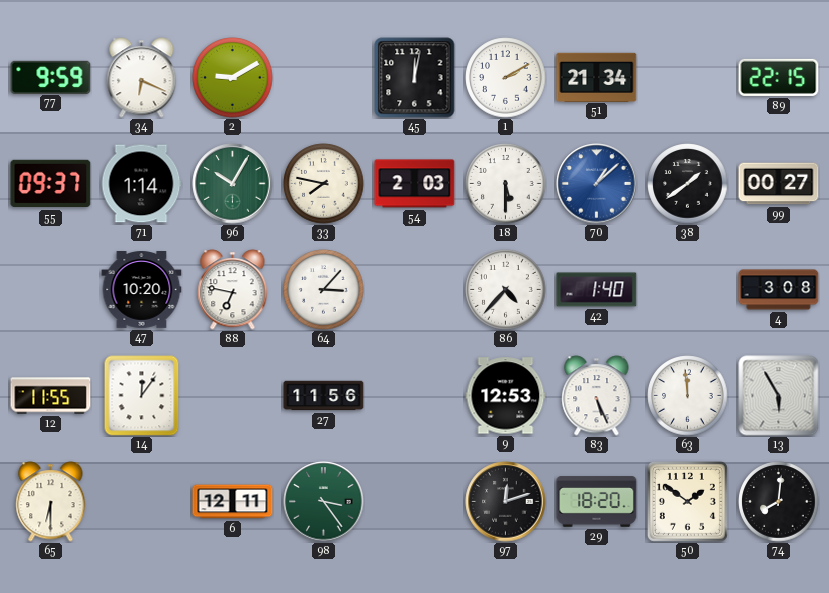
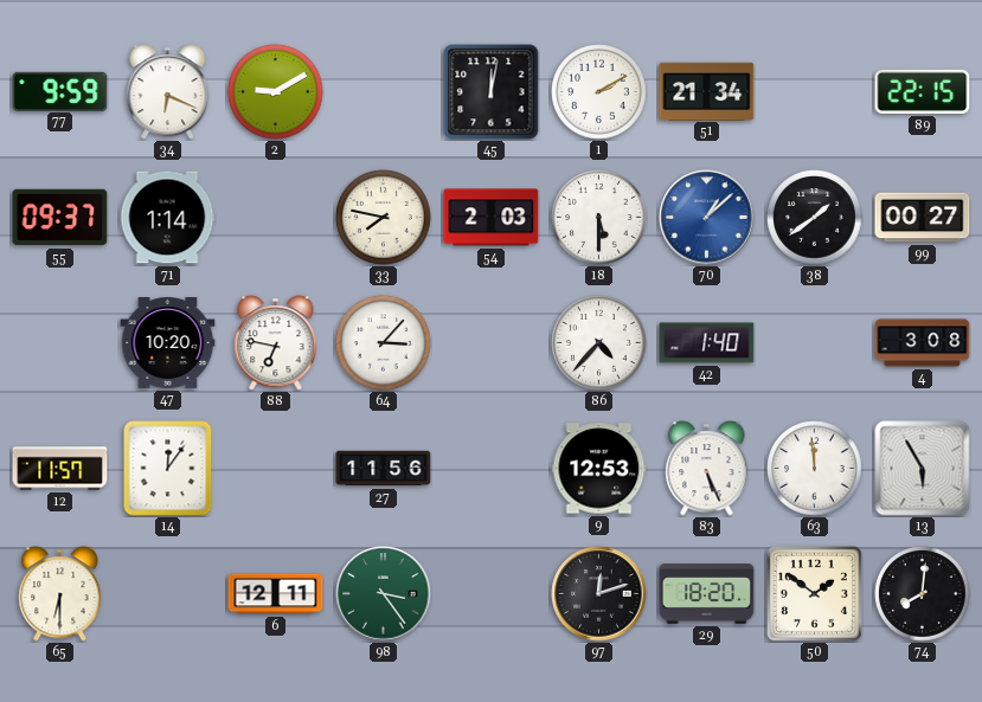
96: 10:05 -> none
12: 11:55 -> 11:57
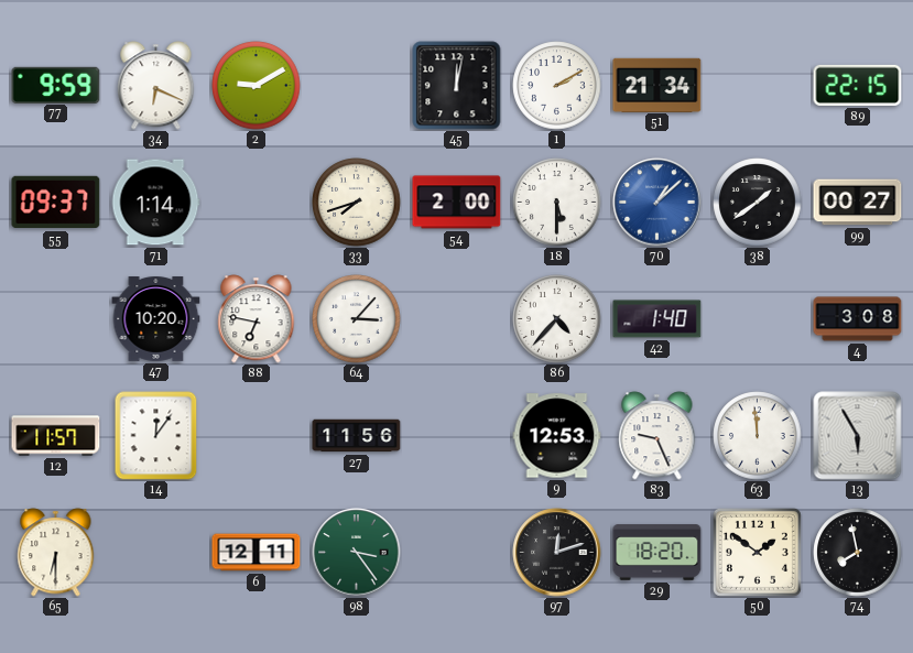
33: 7:47 -> 7:42
54: 2:03 -> 2:00
83: 5:26 -> 9:26
74: 8:01 -> 7:58
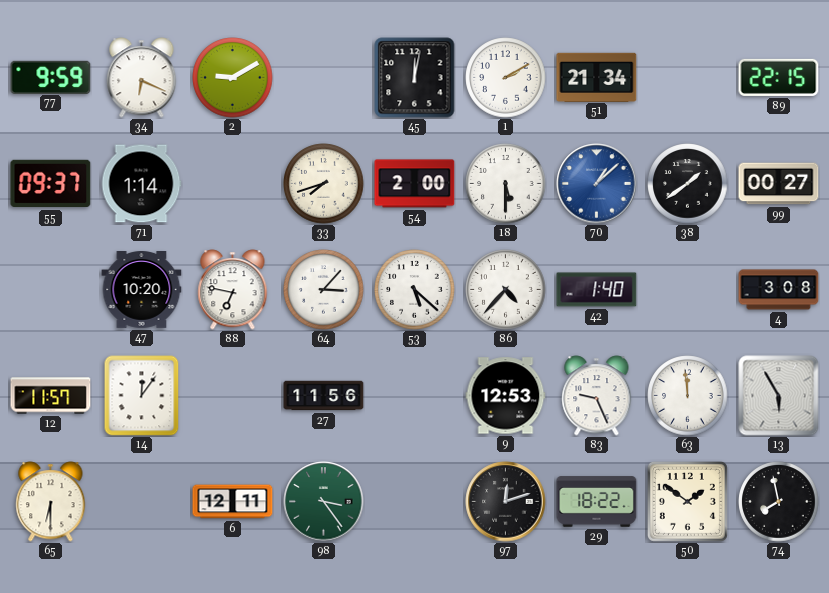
53: none -> 5:22
29: 18:20 -> 18:22
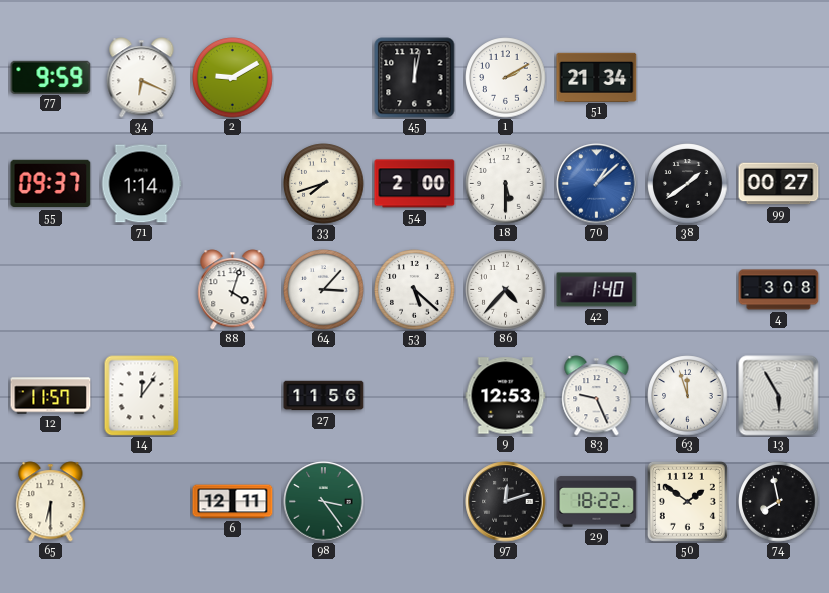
89: 22:15 -> none
47: 10:20 -> none
88: 6:47 -> 4:03
63: 11:59 -> 11:57
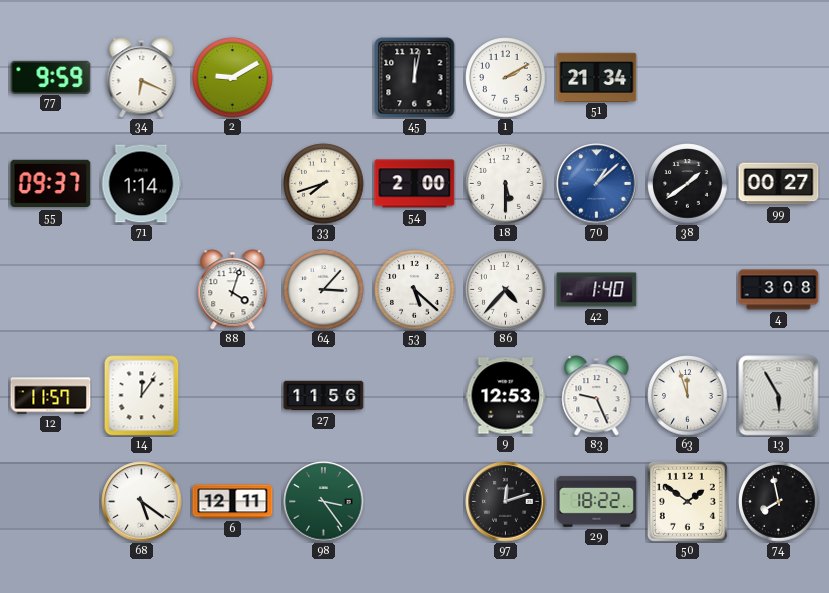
65: 6:30 -> none
68: none -> 5:21
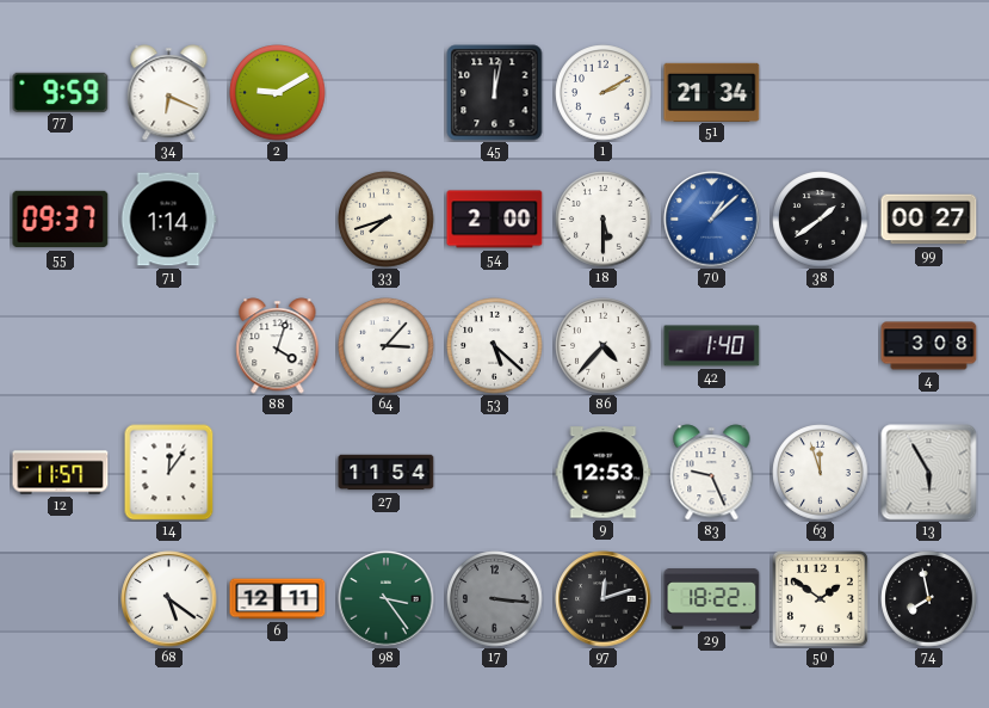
27: 11:56 -> 11:54
17: none -> 3:16
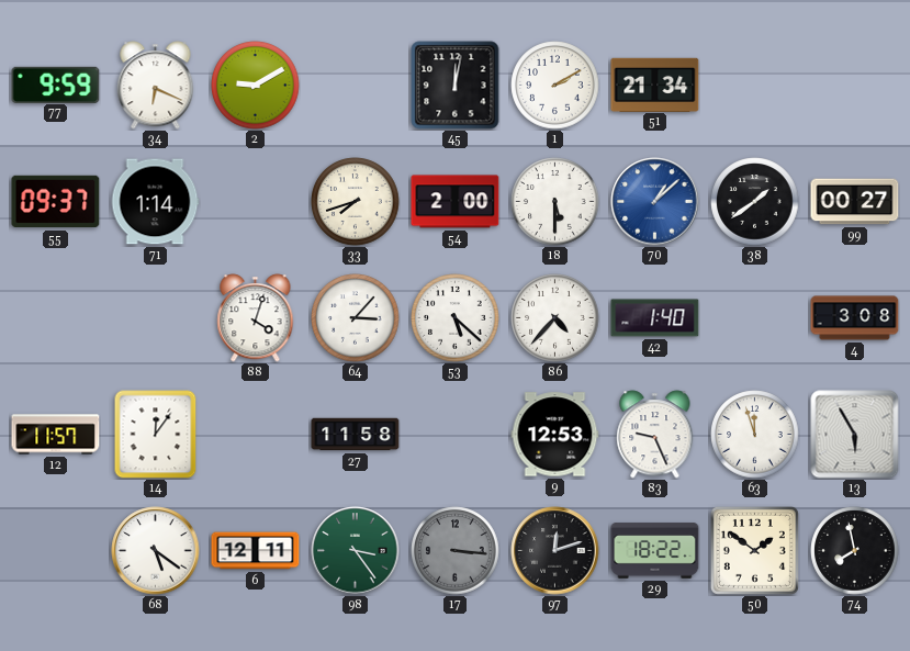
27: 11:54 -> 11:58
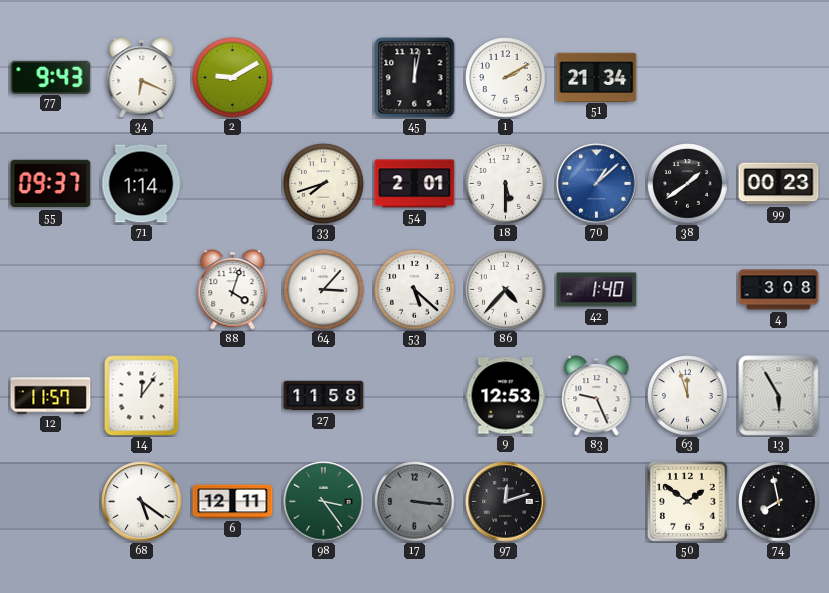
77: 9:59 -> 9:43
54: 2:00 -> 2:01
99: 00:27 -> 00:23
29: 18:22 -> none
